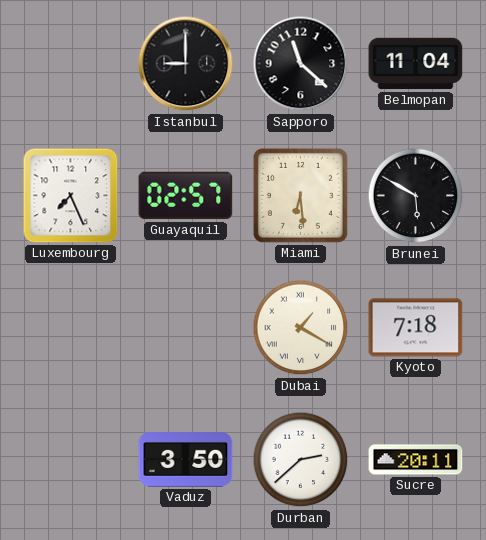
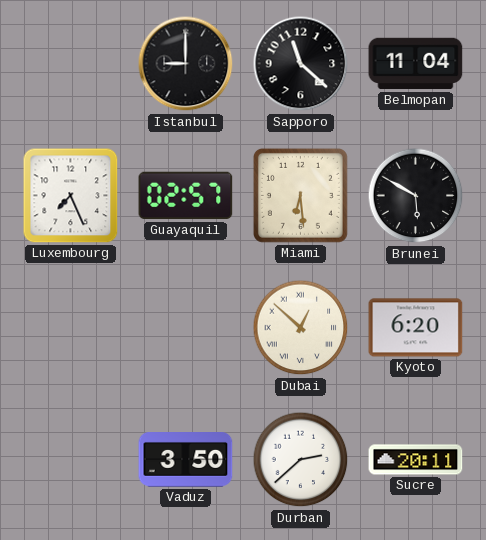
Dubai: 1:20 -> 12:52
Kyoto: 7:18 -> 6:20
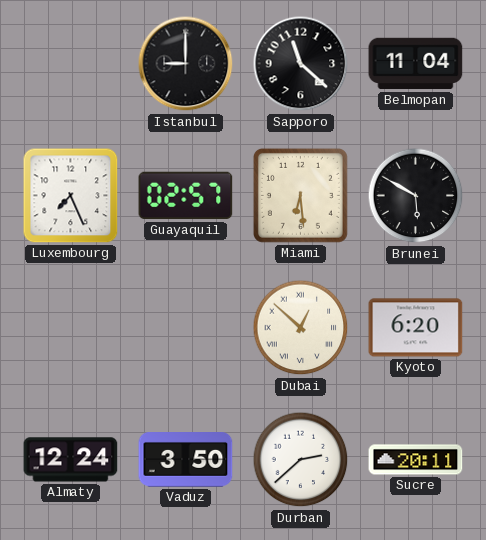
Almaty: none -> 12:24
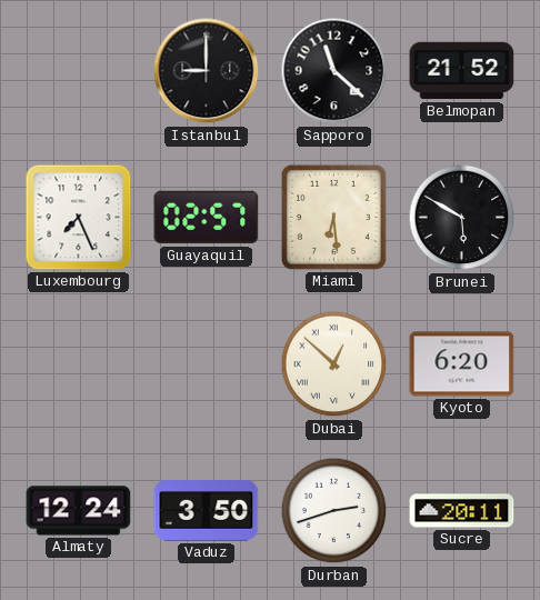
Belmopan: 11:04 -> 21:52
Durban: 2:38 -> 2:42
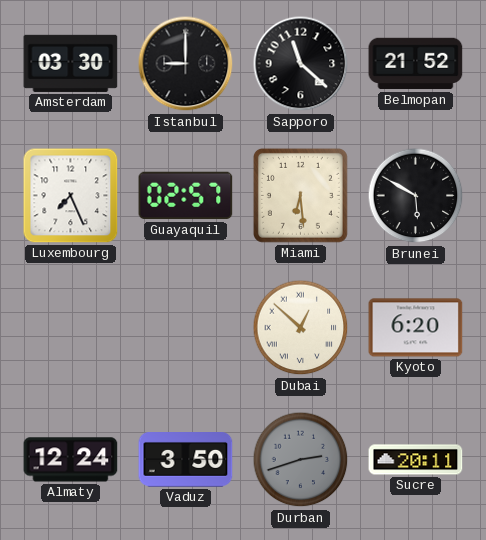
Amsterdam: none -> 03:30
Durban dial: white -> grey
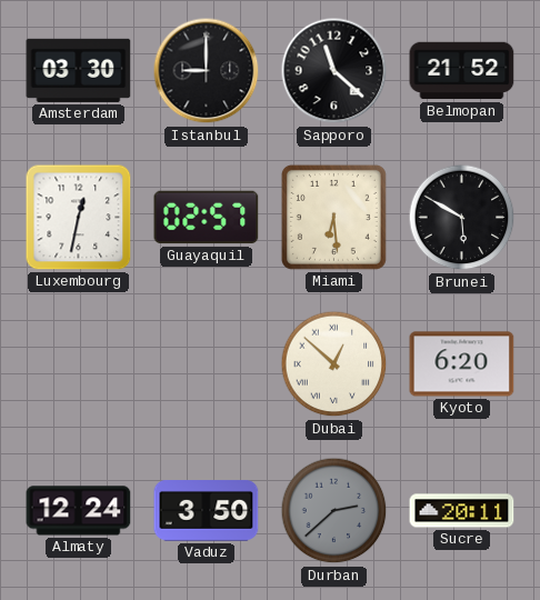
Luxembourg: 7:26 -> 12:32
Durban: 2:42 -> 2:38
